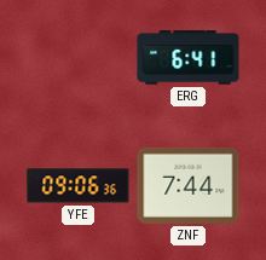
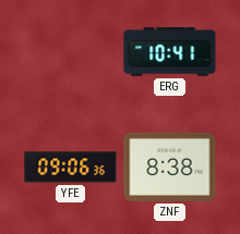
ERG: 6:41 -> 10:41
ZNF: 7:44 -> 8:38
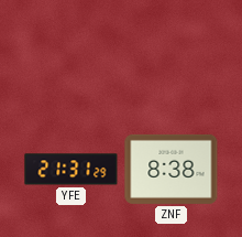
ERG: 10:41 -> none
YFE: 09:06 -> 21:31
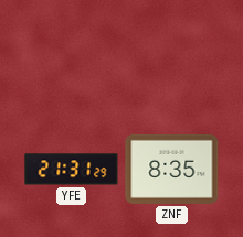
ZNF: 8:38 -> 8:35
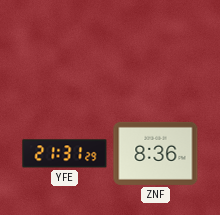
ZNF: 8:35 -> 8:36
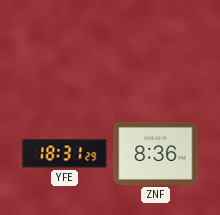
YFE: 21:31 -> 18:31
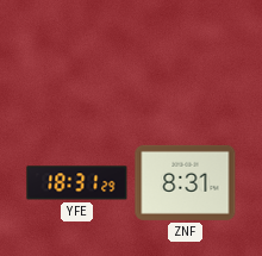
ZNF: 8:36 -> 8:31
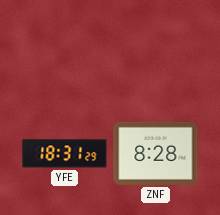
ZNF: 8:31 -> 8:28
